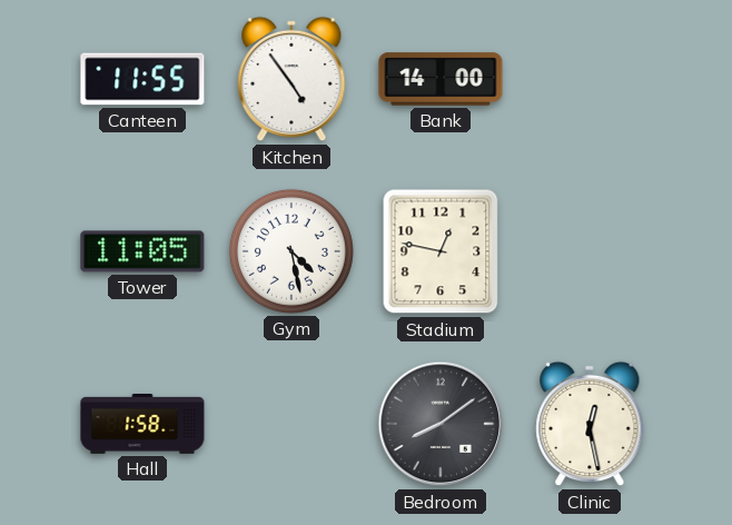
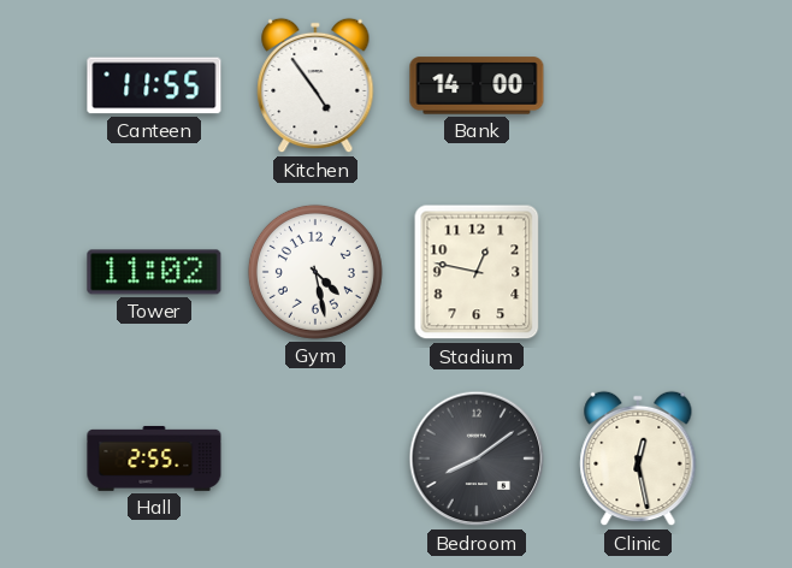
Tower: 11:05 -> 11:02
Hall: 1:58 -> 2:55
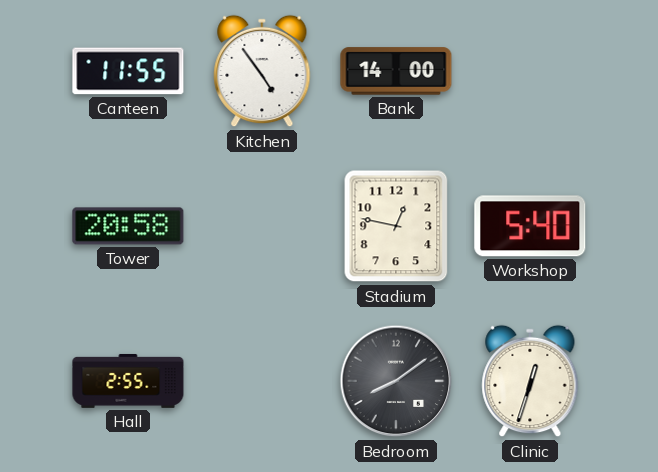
Tower: 11:02 -> 20:58
Gym: 4:28 -> none
Workshop: none -> 5:40
Clinic: 12:28 -> 12:33
